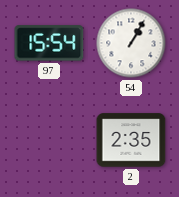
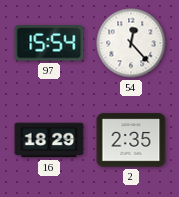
54: 1:05 -> 12:23
16: none -> 18:29
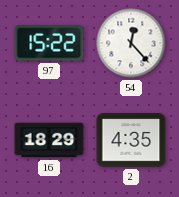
97: 15:54 -> 15:22
2: 2:35 -> 4:35
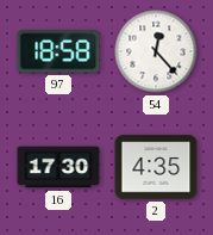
97: 15:22 -> 18:58
16: 18:29 -> 17:30
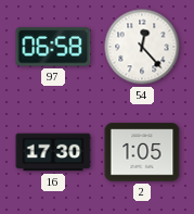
97: 18:58 -> 06:58
2: 4:35 -> 1:05
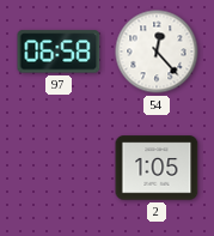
16: 17:30 -> none
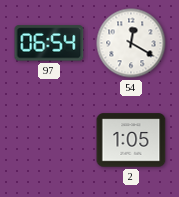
97: 06:58 -> 06:54
54: 12:23 -> 12:20
